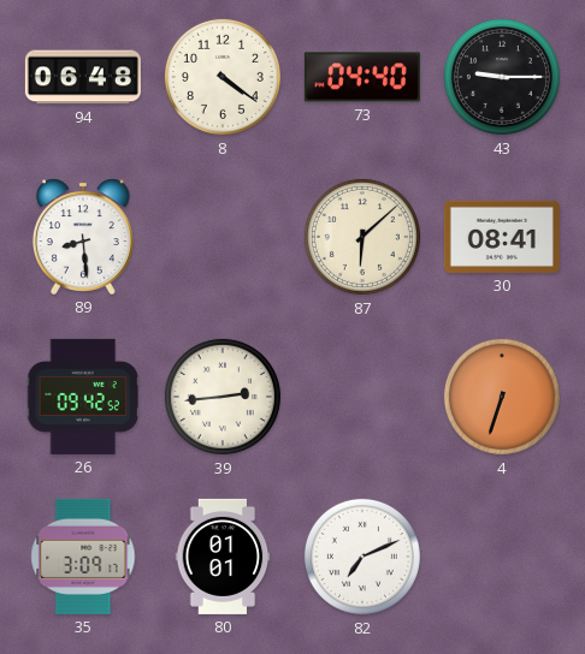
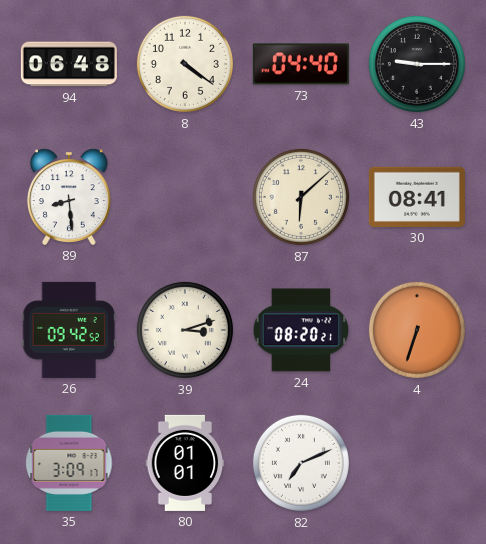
39: 2:44 -> 3:12
24: none -> 08:20
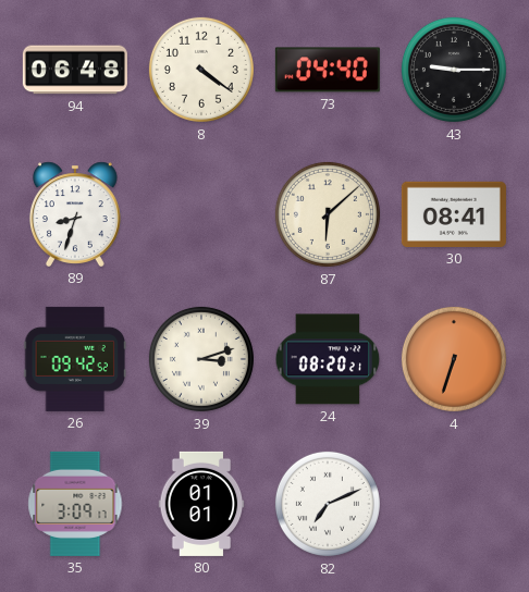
89: 8:29 -> 8:33
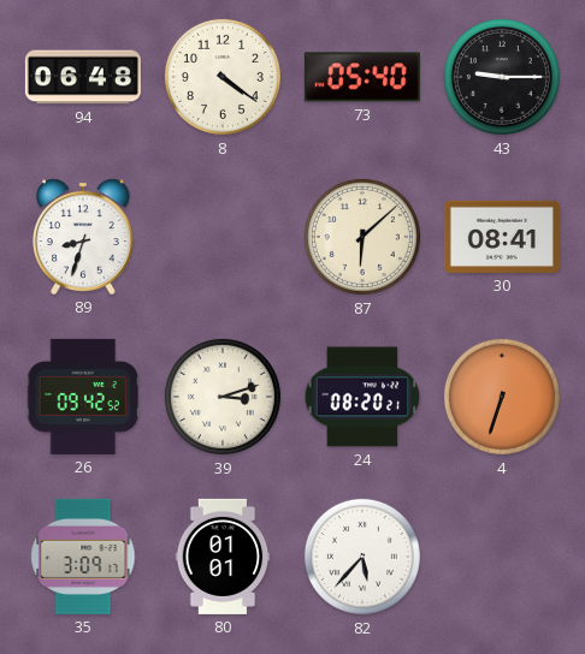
73: 04:40 -> 05:40
82: 7:11 -> 5:37
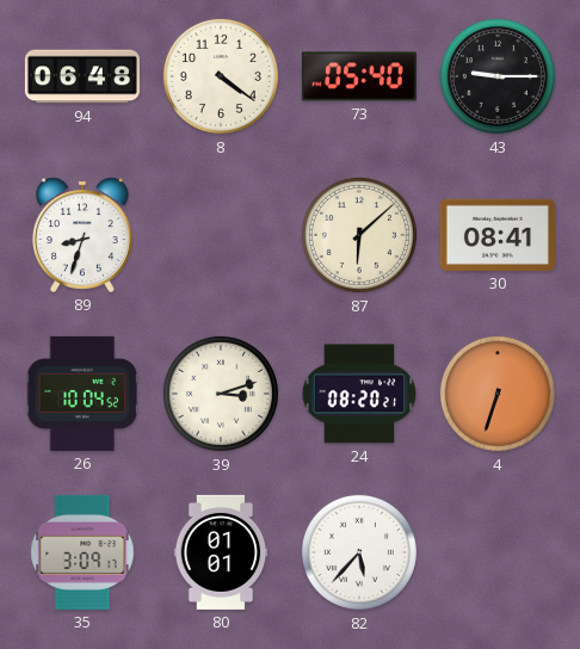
26: 09:42 -> 10:04
